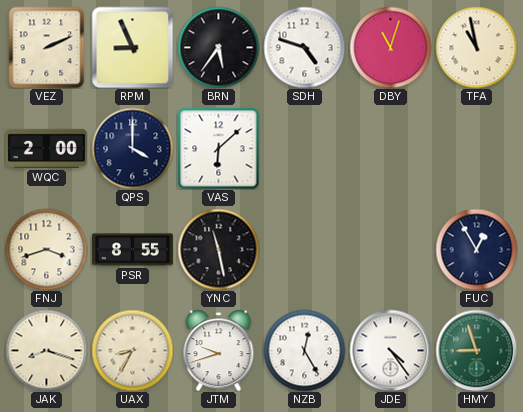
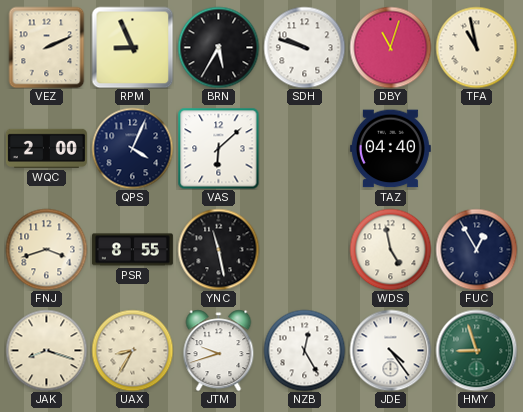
BRN: 5:36 -> 5:35
SDH: 4:48 -> 9:48
QPS: 4:00 -> 4:04
TAZ: none -> 04:40
WDS: none -> 4:58
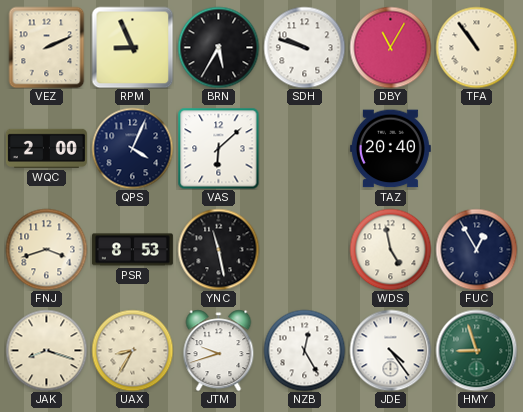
DBY: 11:03 -> 11:05
TFA: 10:58 -> 10:54
TAZ: 04:40 -> 20:40
PSR: 8:55 -> 8:53
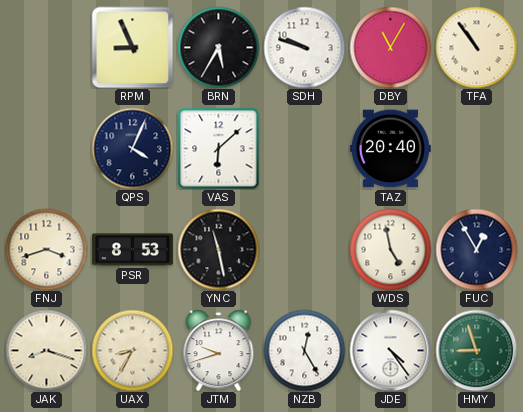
VEZ: 2:11 -> none
WQC: 2:00 -> none
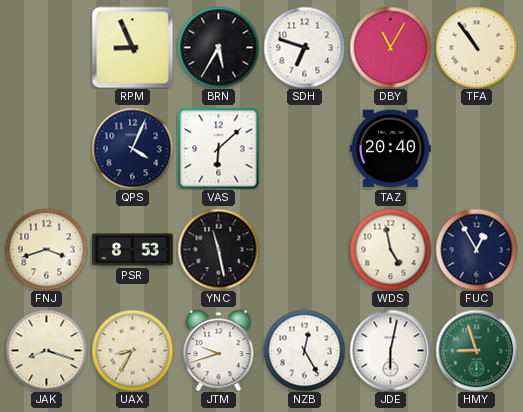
SDH: 9:48 -> 6:48
JDE: 4:24 -> 6:02
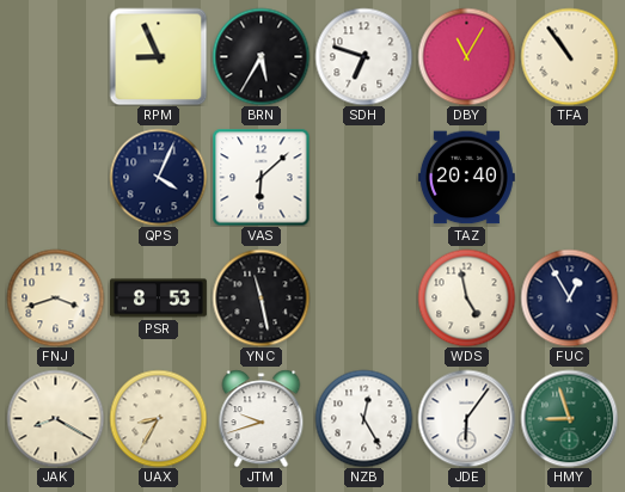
JAK: 8:18 -> 8:20
JDE: 6:02 -> 6:06
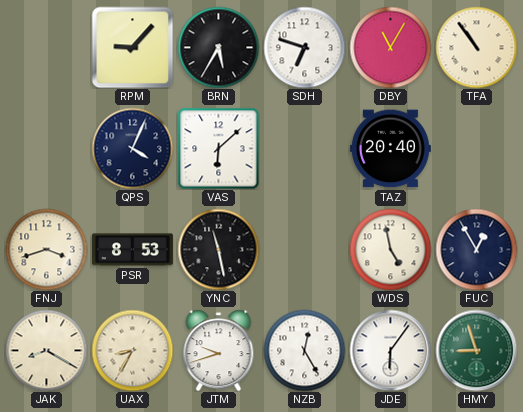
RPM: 8:56 -> 9:07
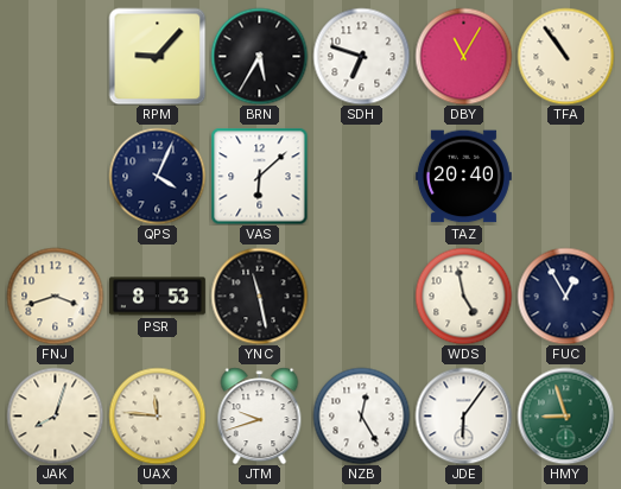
JAK: 8:20 -> 8:03
UAX: 8:35 -> 11:46
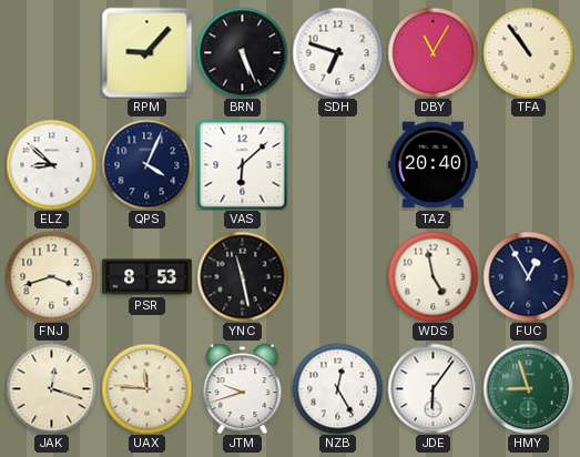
BRN: 5:35 -> 5:26
ELZ: none -> 8:52
JAK: 8:03 -> 12:18
